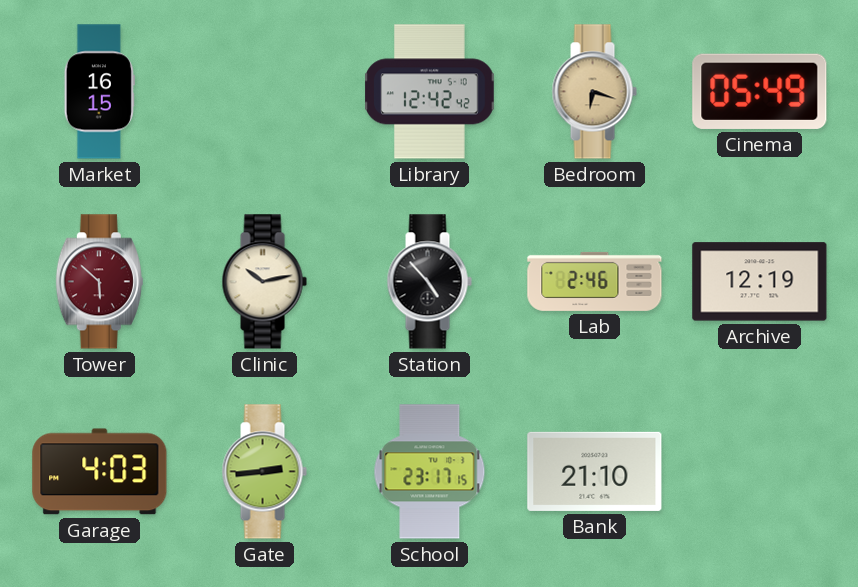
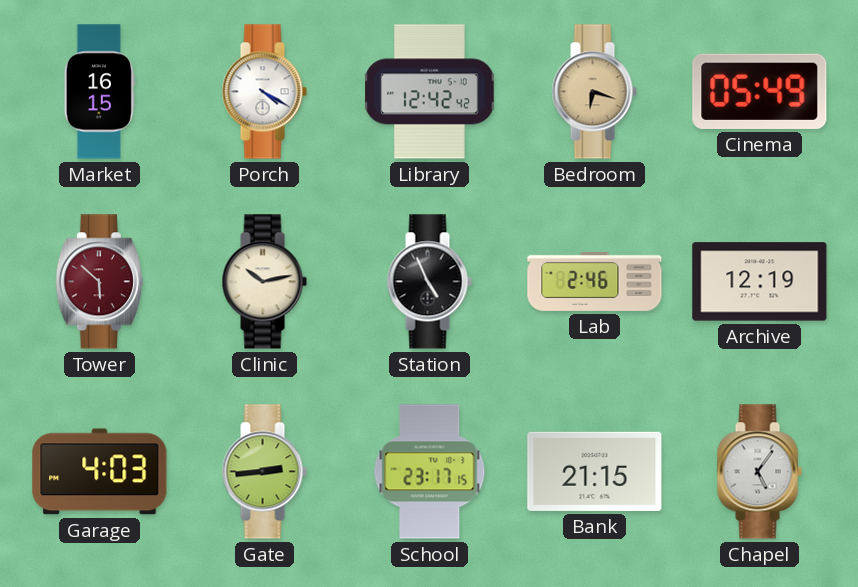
Porch: none -> 4:20
Station: 4:53 -> 4:56
Bank: 21:10 -> 21:15
Chapel: none -> 5:06
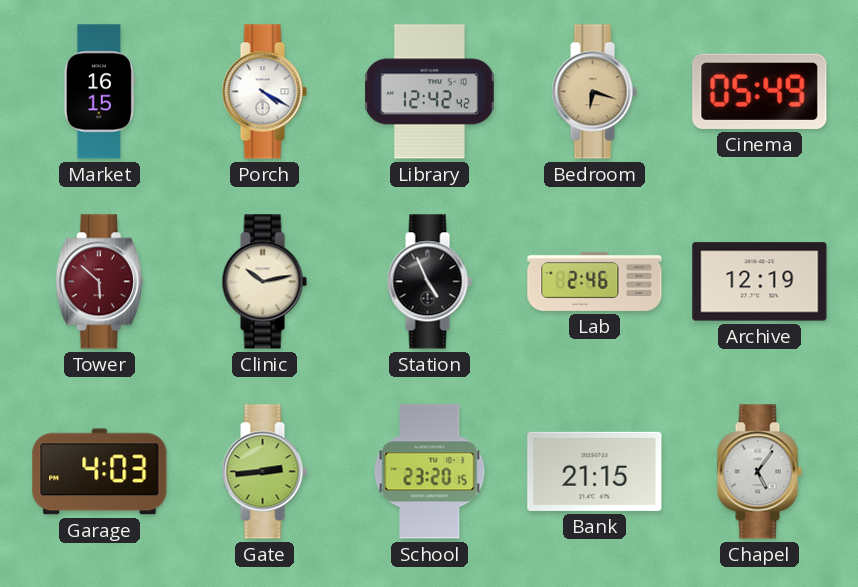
School: 23:17 -> 23:20
